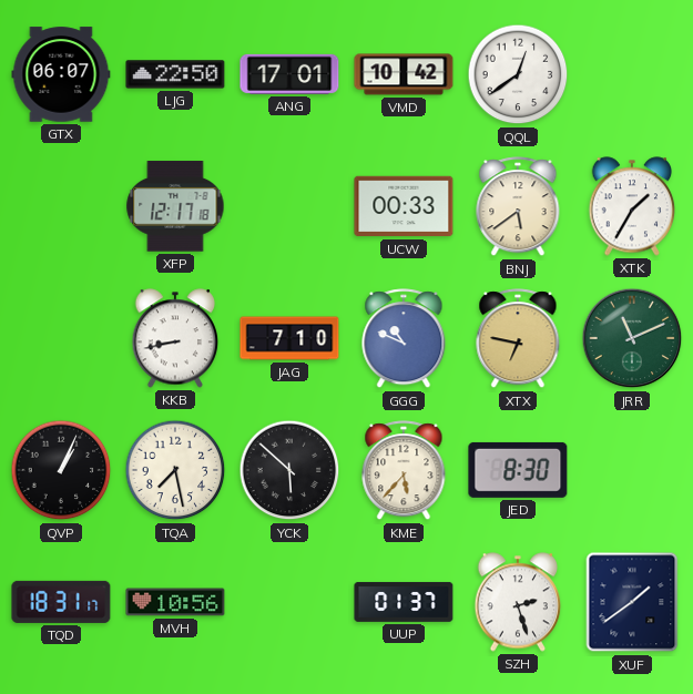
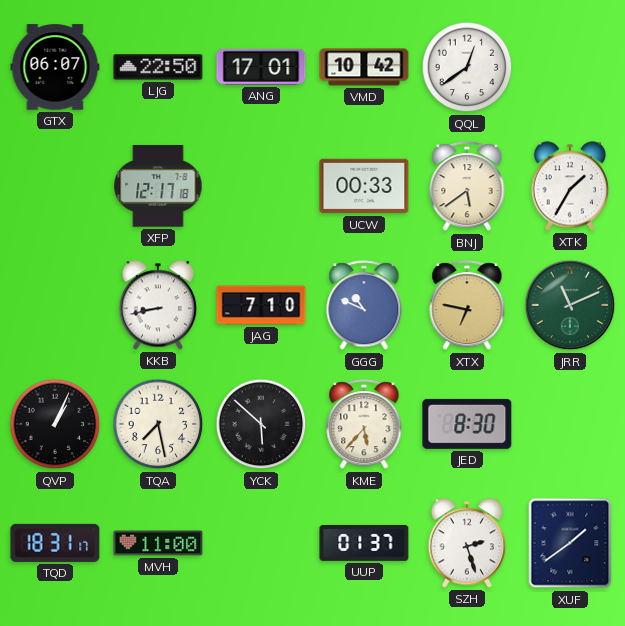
MVH: 10:56 -> 11:00
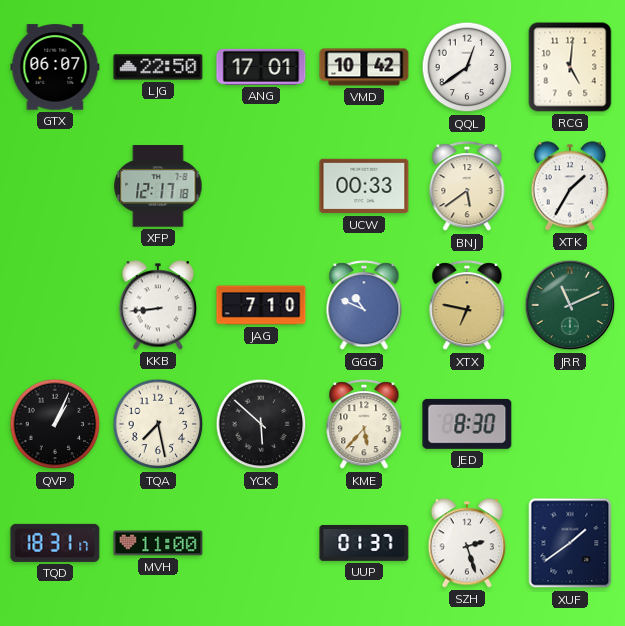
RCG: none -> 5:01
KKB: 8:43 -> 8:44
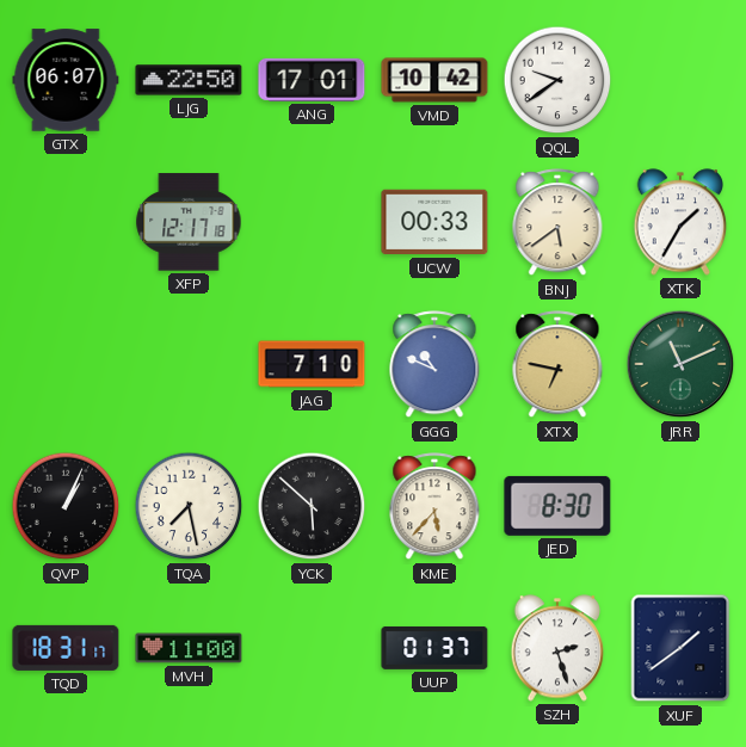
QQL: 12:39 -> 9:39
RCG: 5:01 -> none
KKB: 8:44 -> none
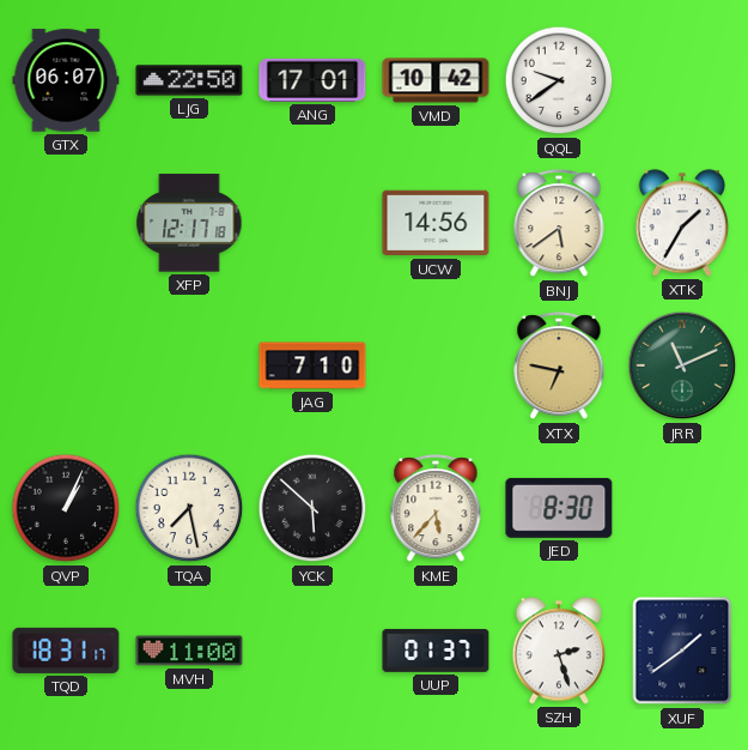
UCW: 00:33 -> 14:56
GGG: 10:49 -> none
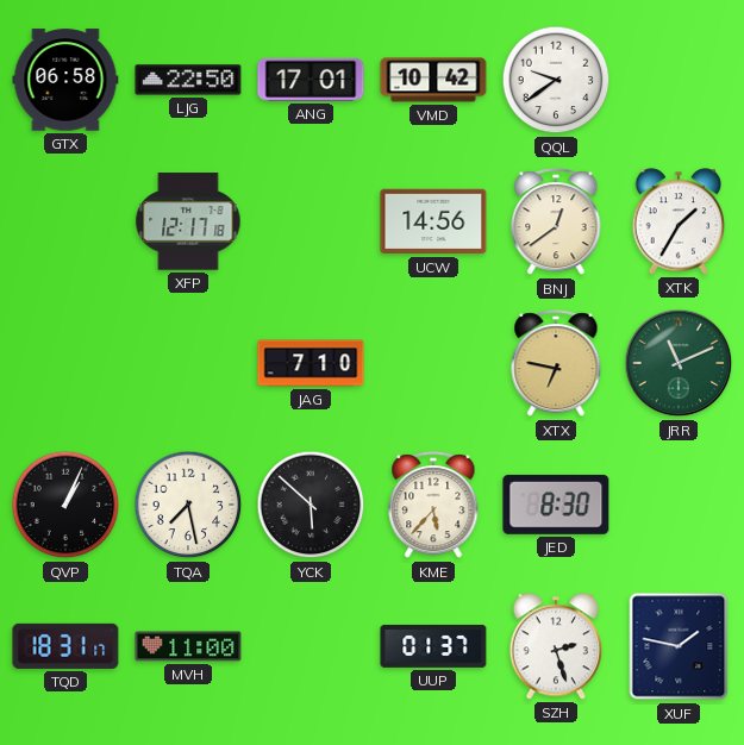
GTX: 06:07 -> 06:58
BNJ: 5:39 -> 12:39
XUF: 1:39 -> 1:47
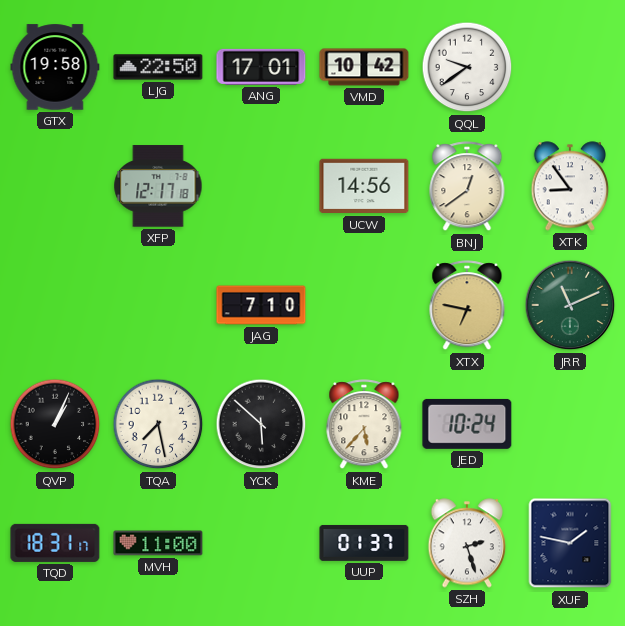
GTX: 06:58 -> 19:58
XTK: 1:35 -> 8:54
JED: 8:30 -> 10:24
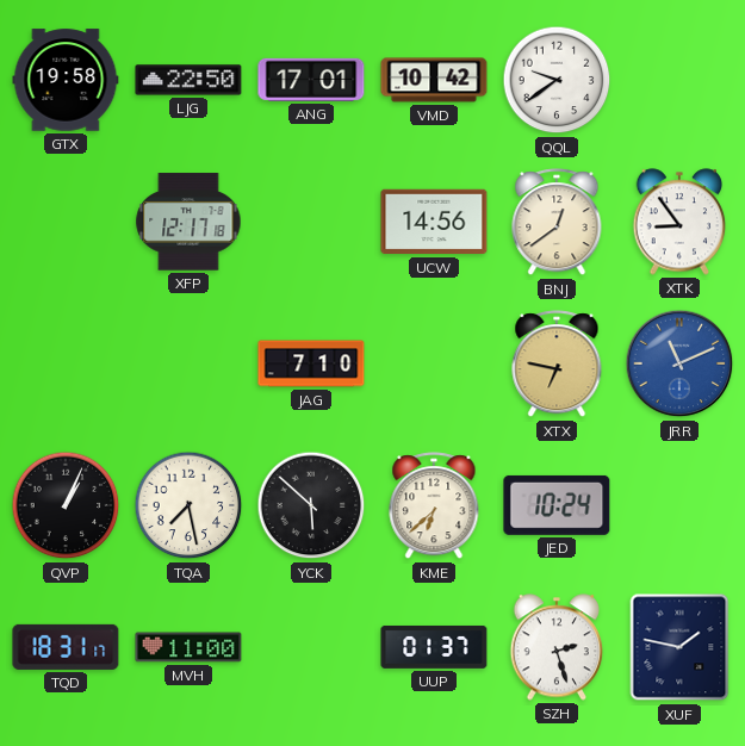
JRR dial: green -> blue
KME: 5:37 -> 6:38
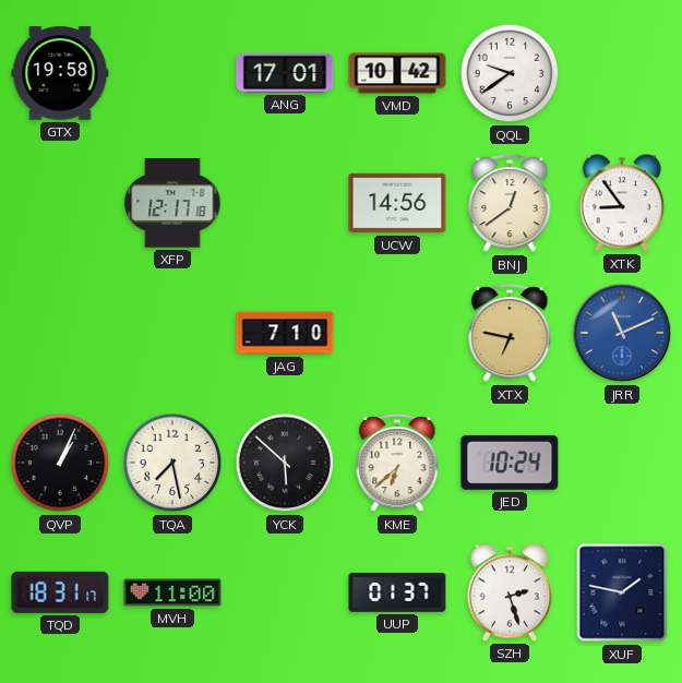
LJG: 22:50 -> none
